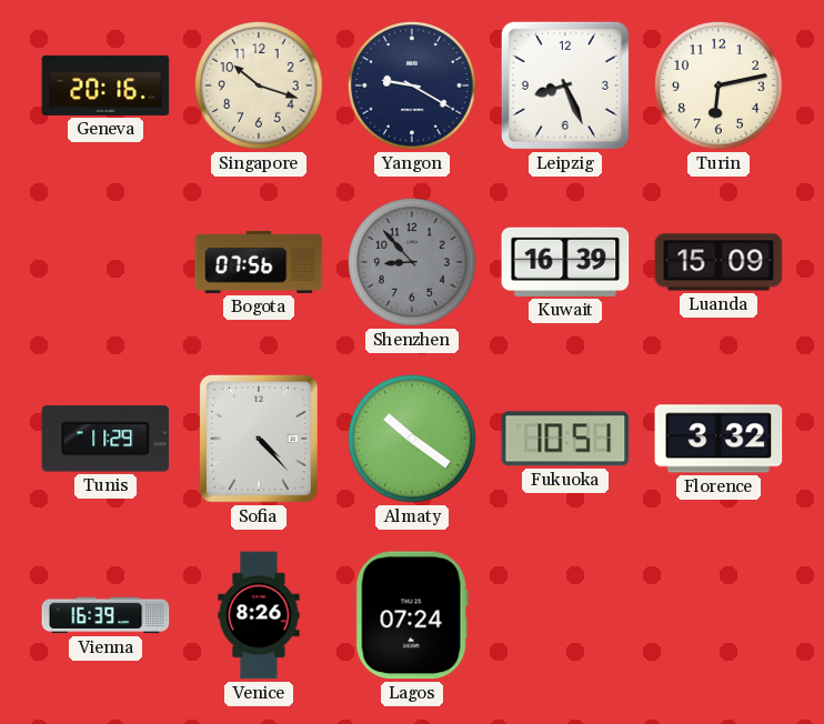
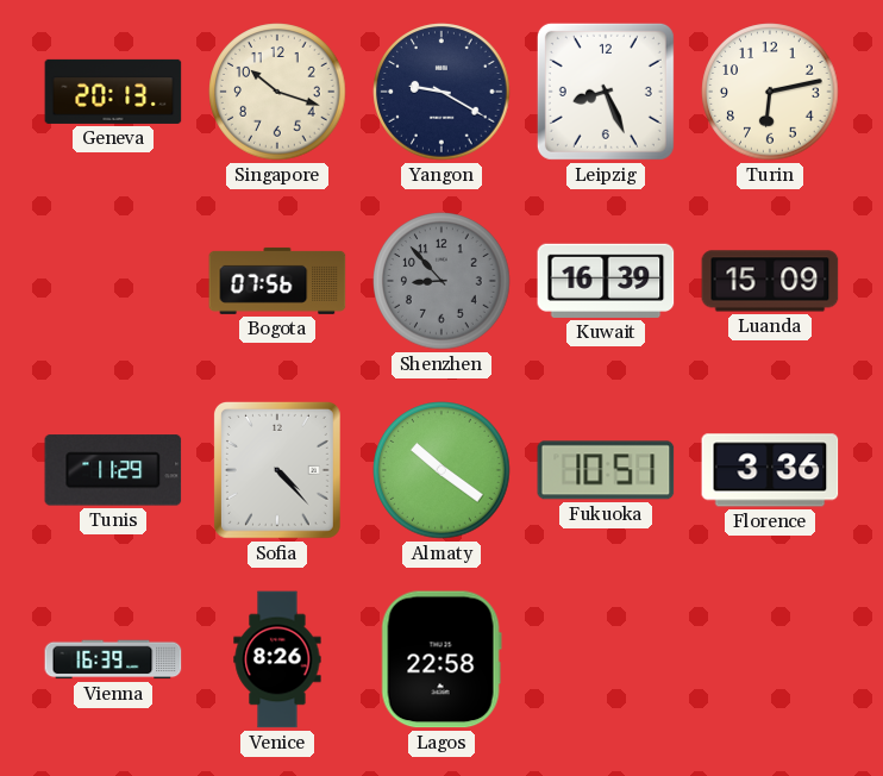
Geneva: 20:16 -> 20:13
Florence: 3:32 -> 3:36
Lagos: 07:24 -> 22:58
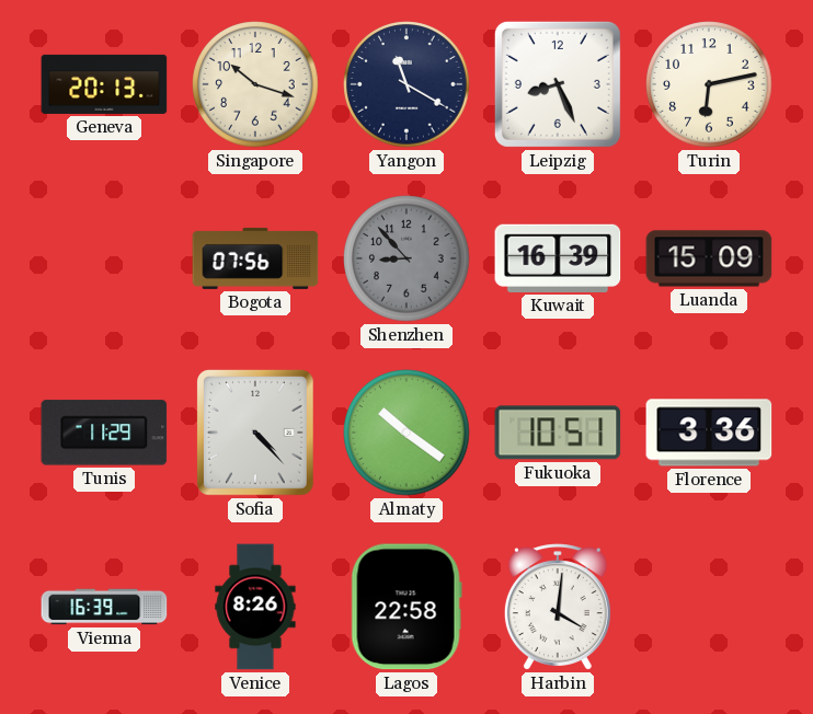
Yangon: 9:20 -> 11:20
Harbin: none -> 4:01
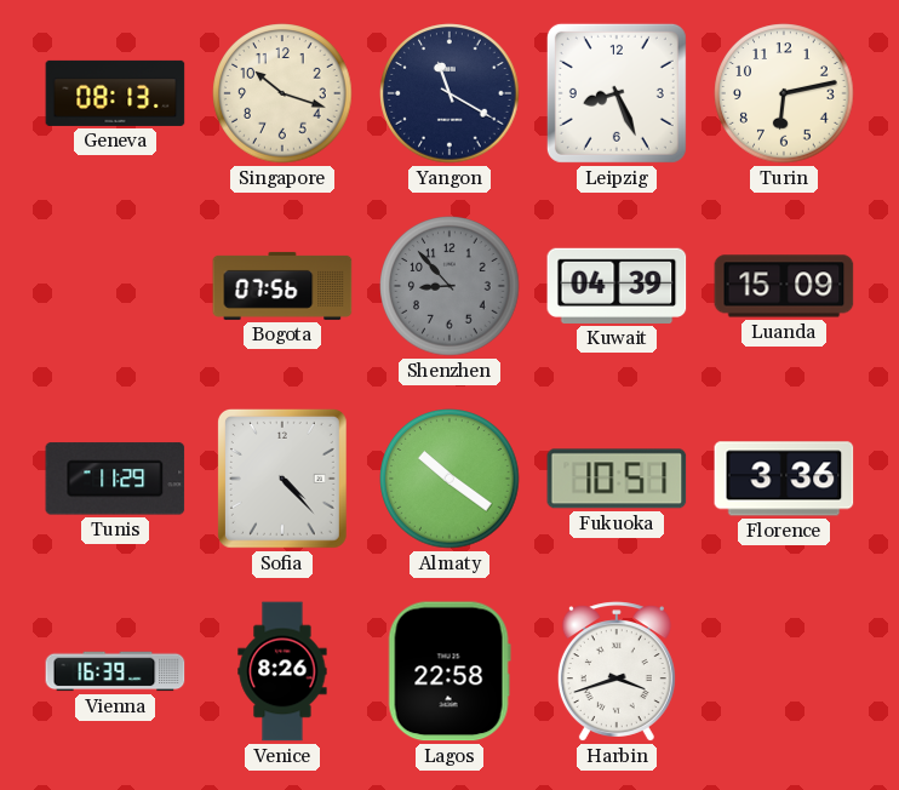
Geneva: 20:13 -> 08:13
Kuwait: 16:39 -> 04:39
Harbin: 4:01 -> 3:42
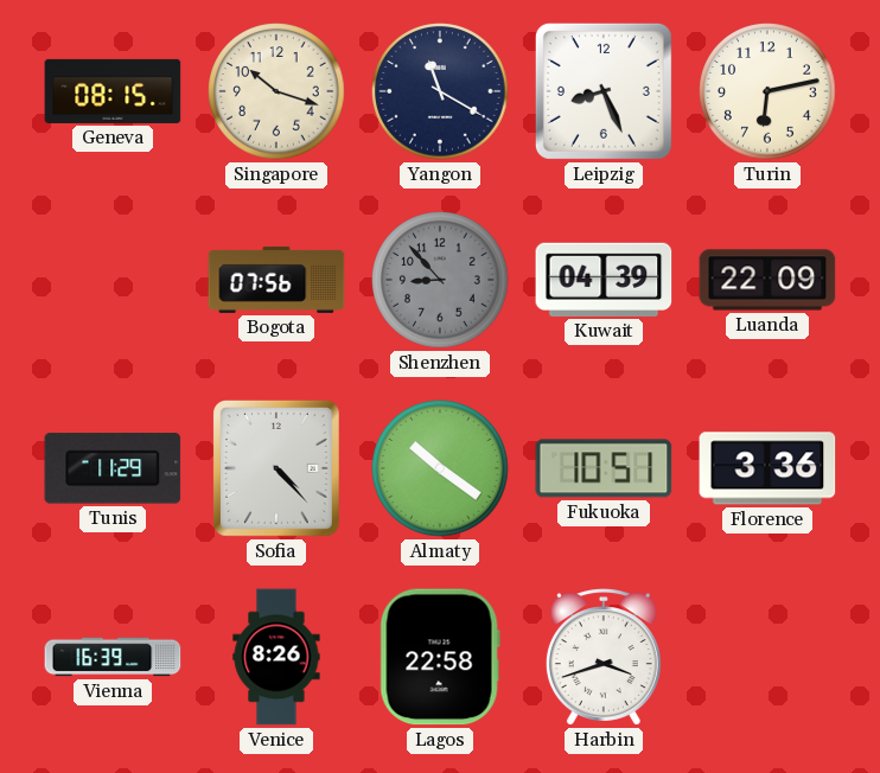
Geneva: 08:13 -> 08:15
Luanda: 15:09 -> 22:09
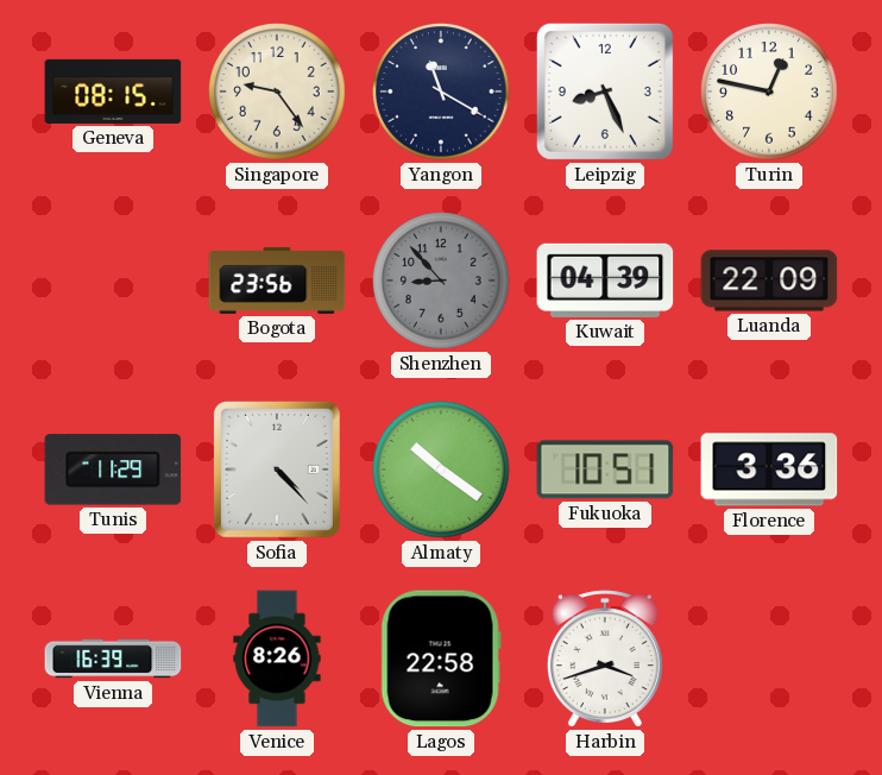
Singapore: 10:18 -> 9:24
Turin: 6:13 -> 12:47
Bogota: 07:56 -> 23:56
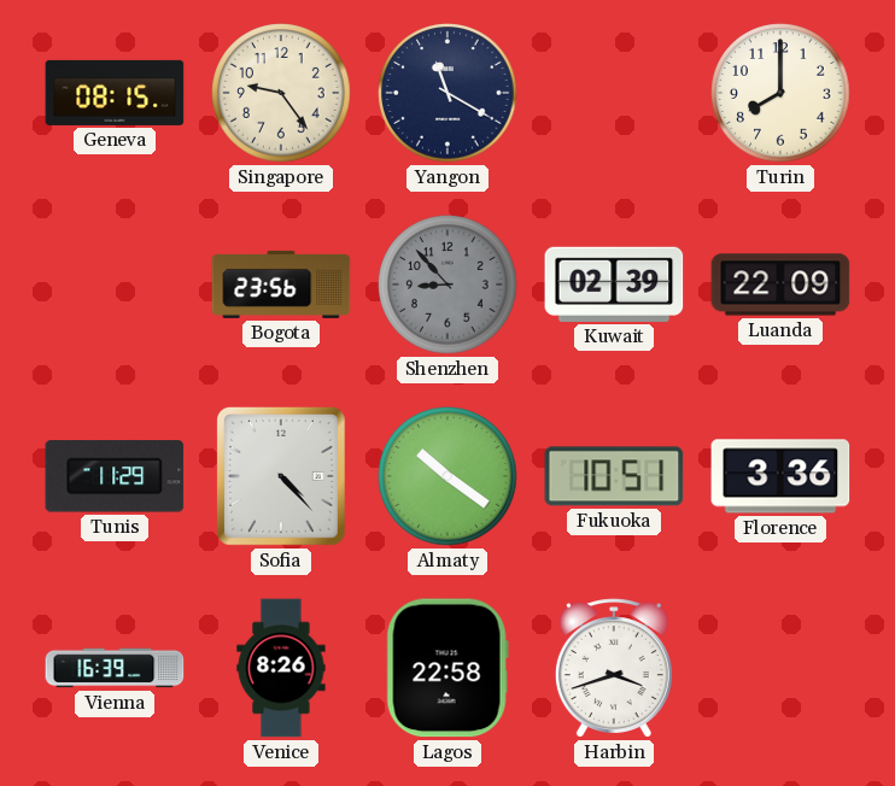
Leipzig: 8:26 -> none
Turin: 12:47 -> 8:00
Kuwait: 04:39 -> 02:39
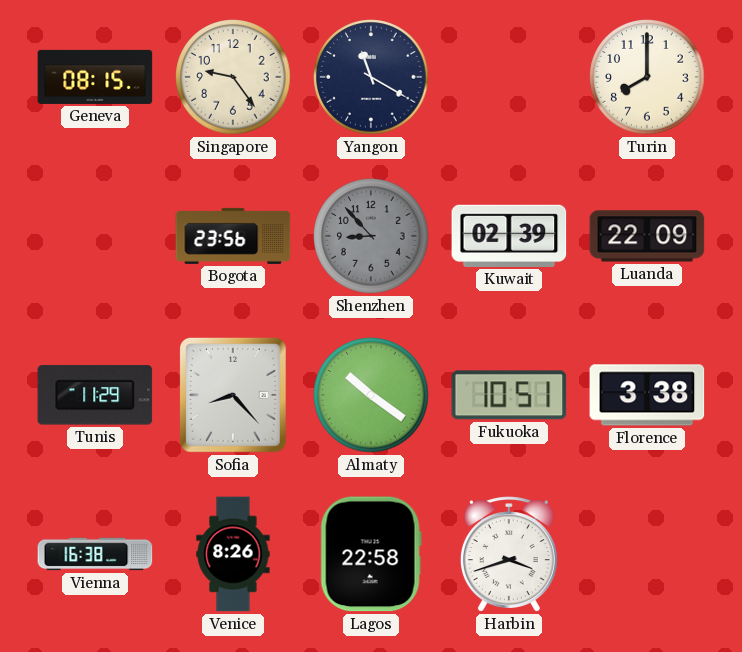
Sofia: 4:23 -> 8:23
Florence: 3:36 -> 3:38
Vienna: 16:39 -> 16:38
